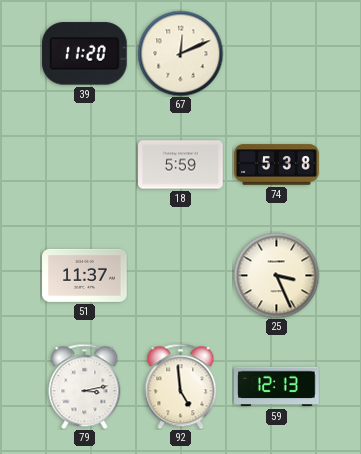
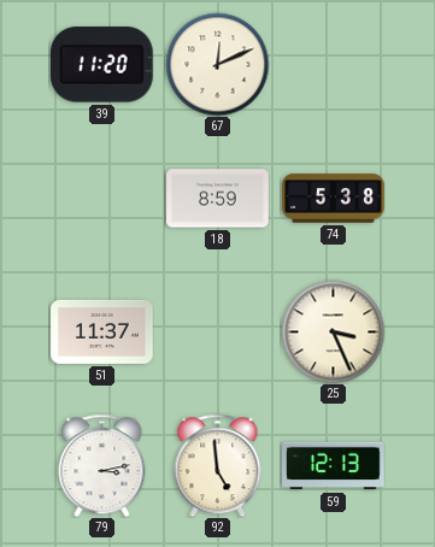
18: 5:59 -> 8:59
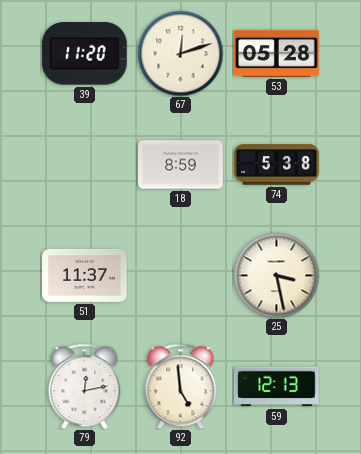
67: 12:11 -> 12:12
53: none -> 05:28
25: 3:26 -> 3:28
79: 3:13 -> 12:13
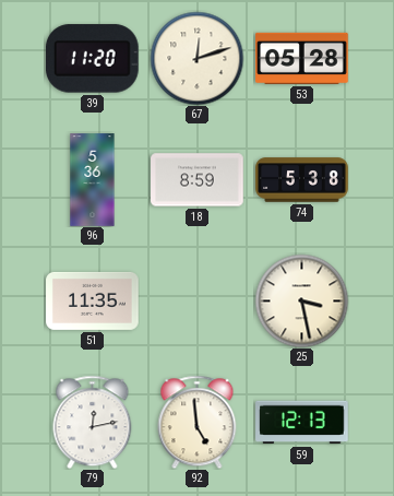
96: none -> 5:36
51: 11:37 -> 11:35
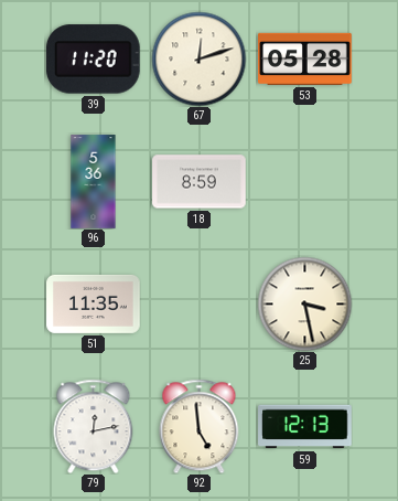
74: 5:38 -> none
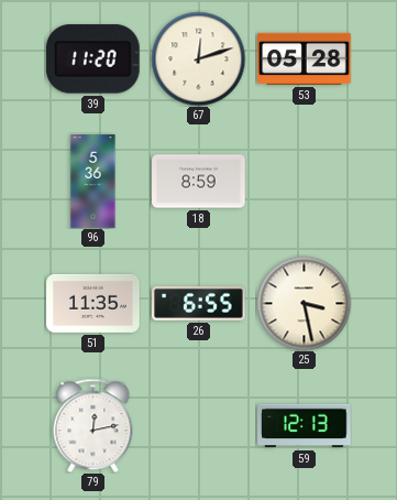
26: none -> 6:55
92: 4:59 -> none
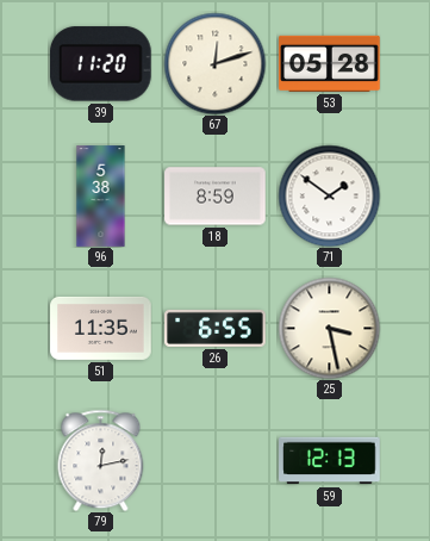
96: 5:36 -> 5:38
71: none -> 1:51
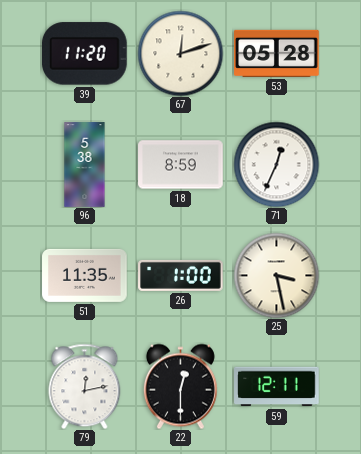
71: 1:51 -> 12:34
26: 6:55 -> 1:00
22: none -> 12:30
59: 12:13 -> 12:11
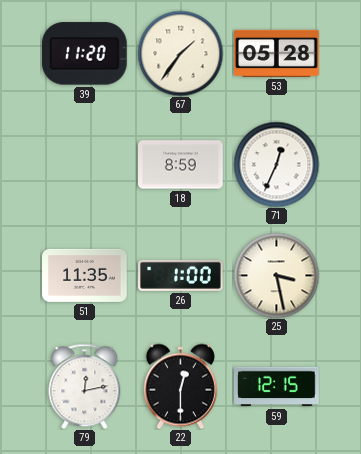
67: 12:12 -> 1:36
96: 5:38 -> none
59: 12:11 -> 12:15
